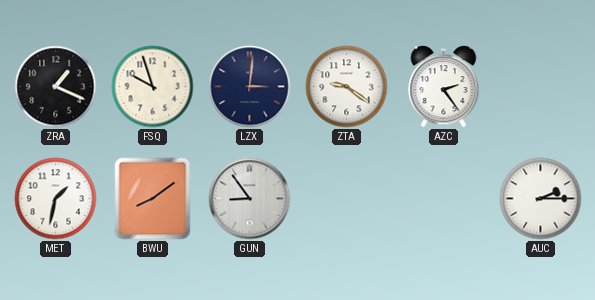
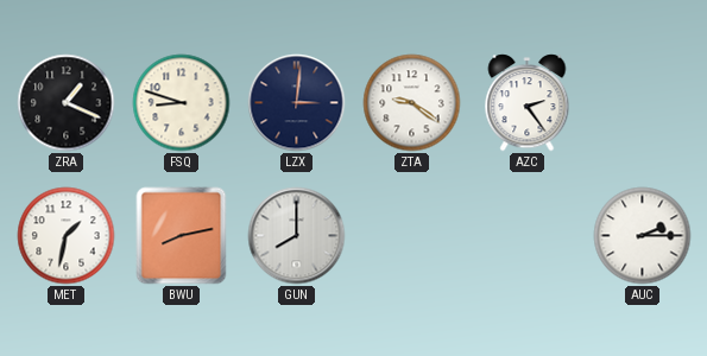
FSQ: 9:57 -> 8:48
BWU: 8:09 -> 8:13
GUN: 8:54 -> 8:00
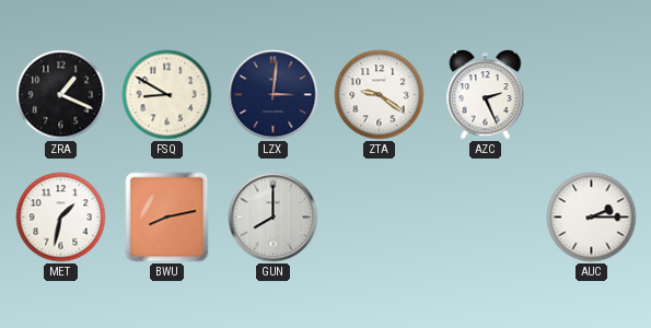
FSQ: 8:48 -> 8:50
AZC: 2:24 -> 2:26
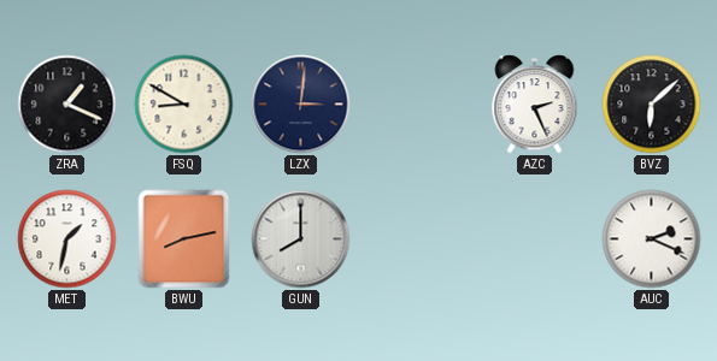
ZTA: 9:21 -> none
BVZ: none -> 6:08
AUC: 2:15 -> 2:19
